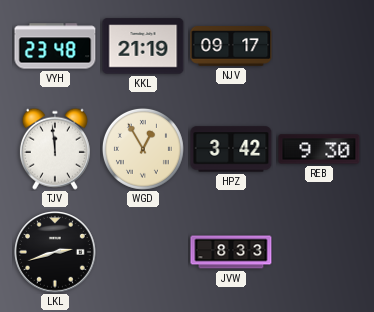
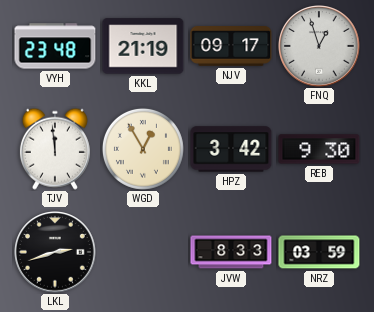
FNQ: none -> 12:57
NRZ: none -> 03:59
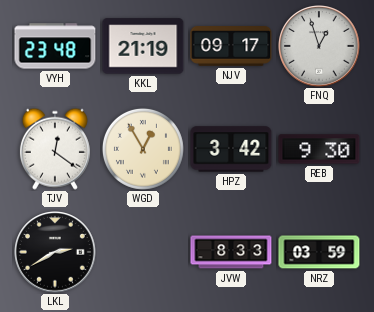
TJV: 11:59 -> 12:21
LKL: 2:42 -> 2:40
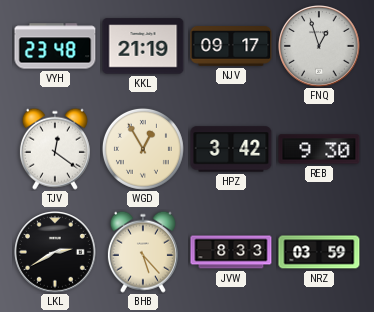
BHB: none -> 5:23
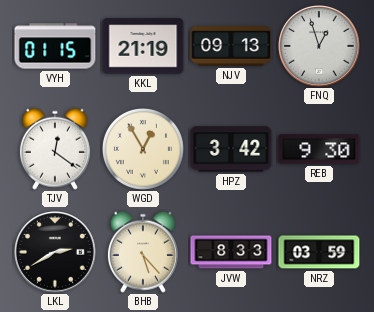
VYH: 23:48 -> 01:15
NJV: 09:17 -> 09:13
